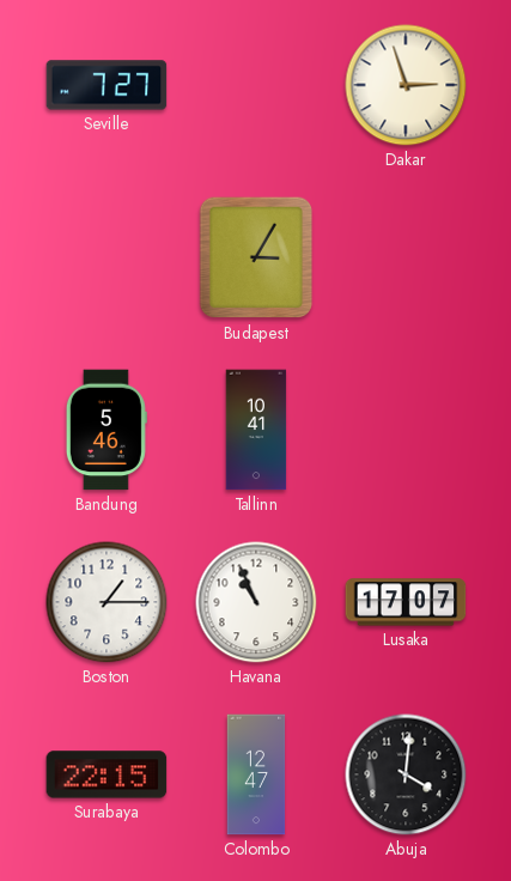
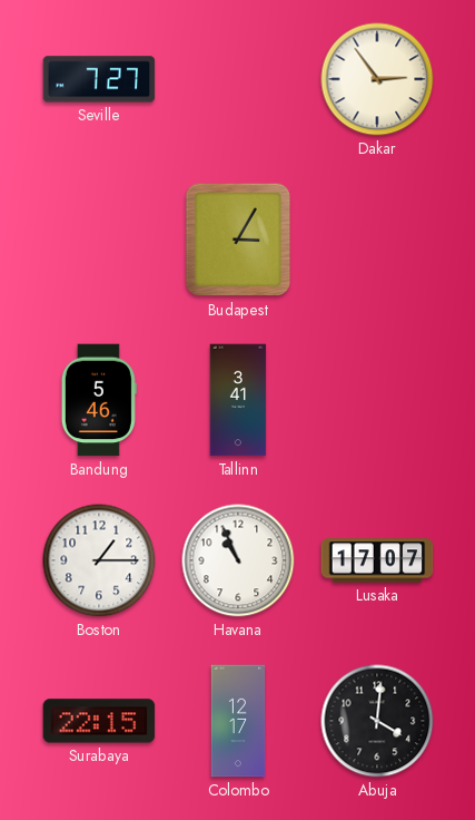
Dakar: 2:57 -> 2:54
Tallinn: 10:41 -> 3:41
Colombo: 12:47 -> 12:17
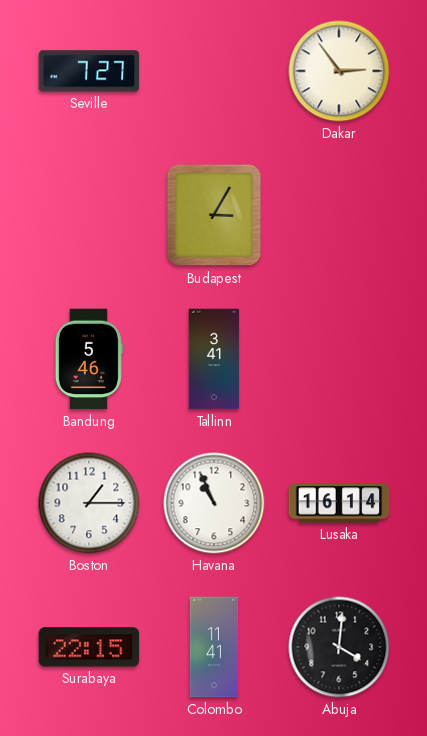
Lusaka: 17:07 -> 16:14
Colombo: 12:17 -> 11:41
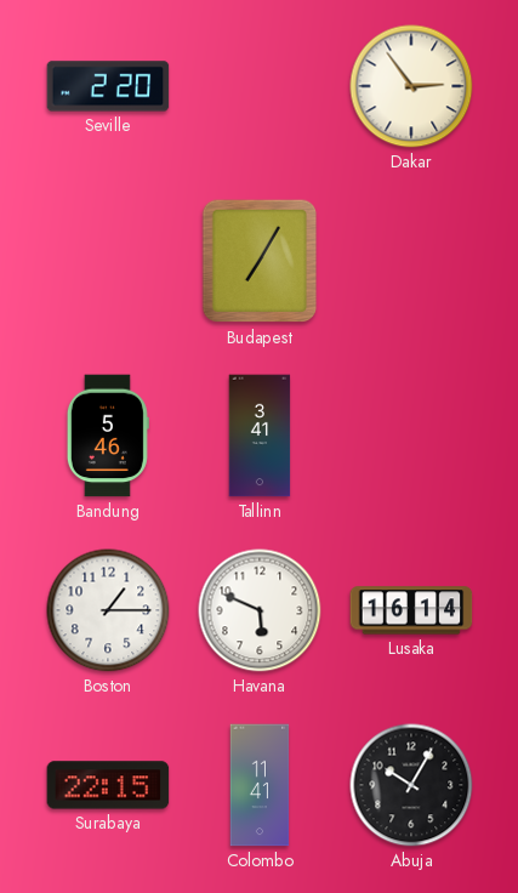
Seville: 7:27 -> 2:20
Budapest: 3:05 -> 7:05
Havana: 10:56 -> 5:49
Abuja: 4:01 -> 10:05
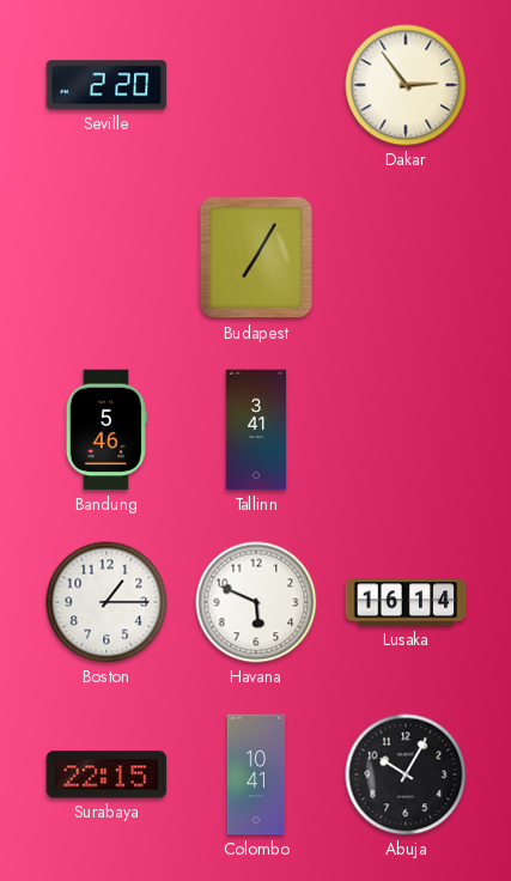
Colombo: 11:41 -> 10:41
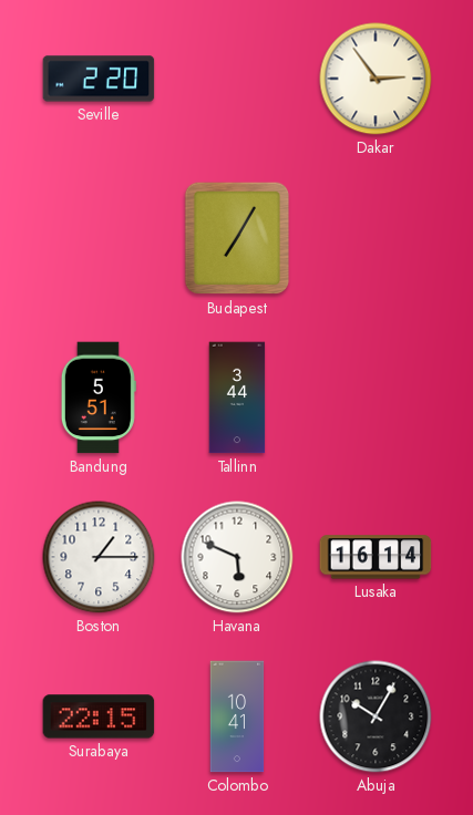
Bandung: 5:46 -> 5:51
Tallinn: 3:41 -> 3:44
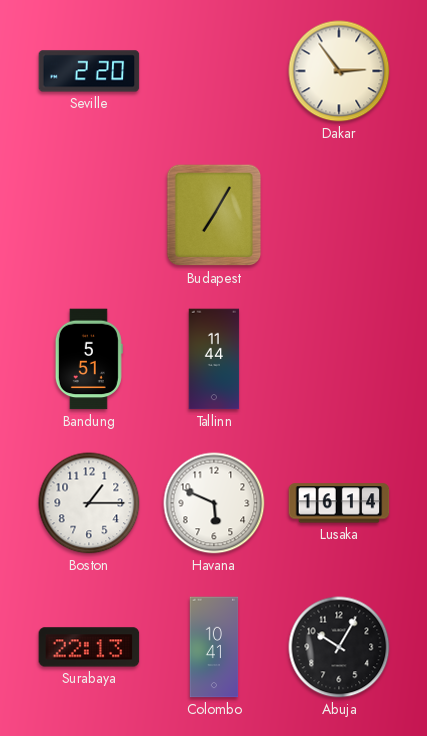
Tallinn: 3:44 -> 11:44
Surabaya: 22:15 -> 22:13
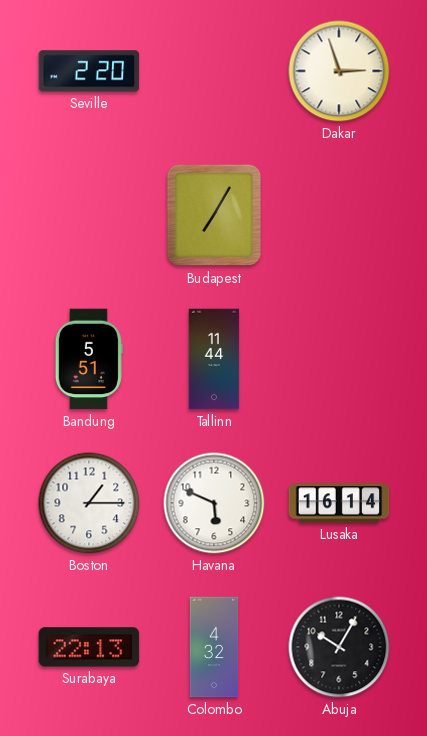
Dakar: 2:54 -> 2:57
Colombo: 10:41 -> 4:32
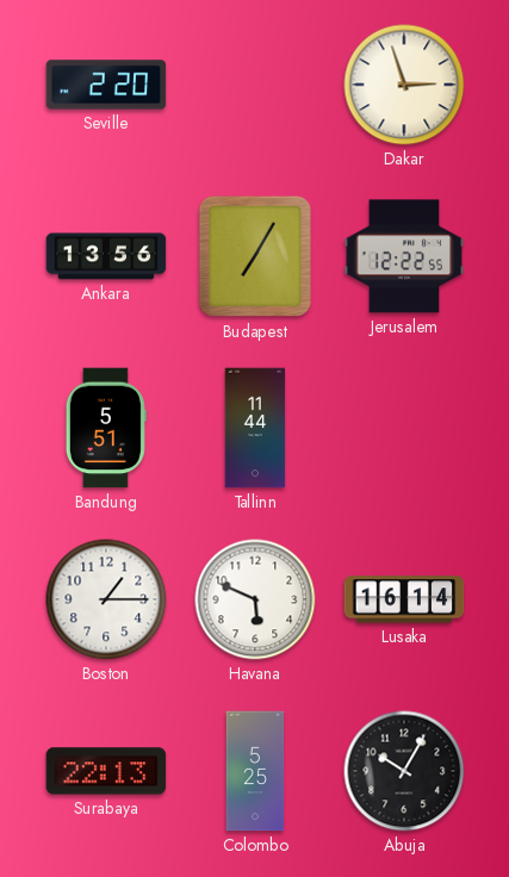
Ankara: none -> 13:56
Jerusalem: none -> 12:22
Colombo: 4:32 -> 5:25
